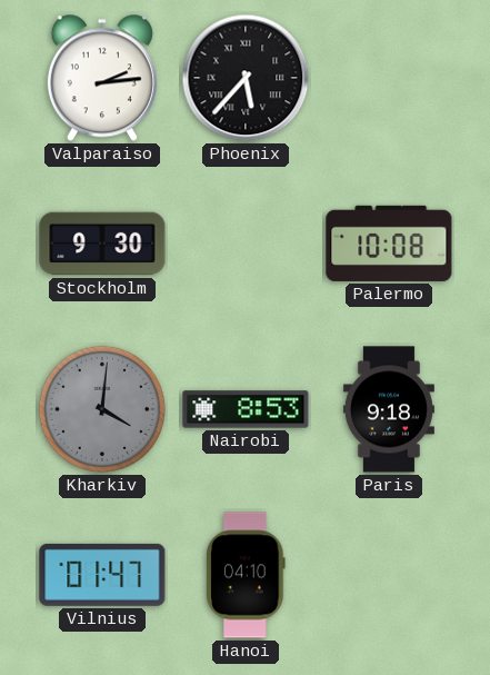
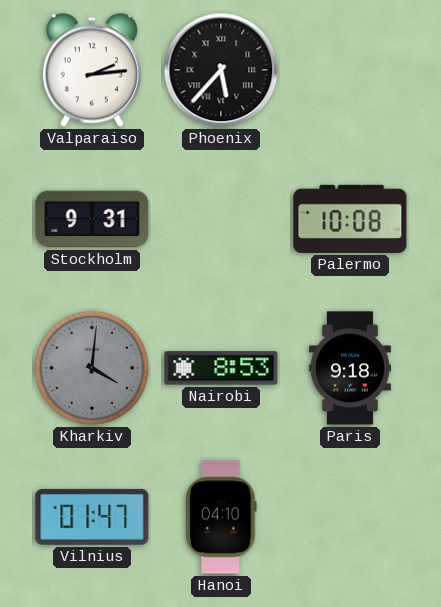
Stockholm: 9:30 -> 9:31
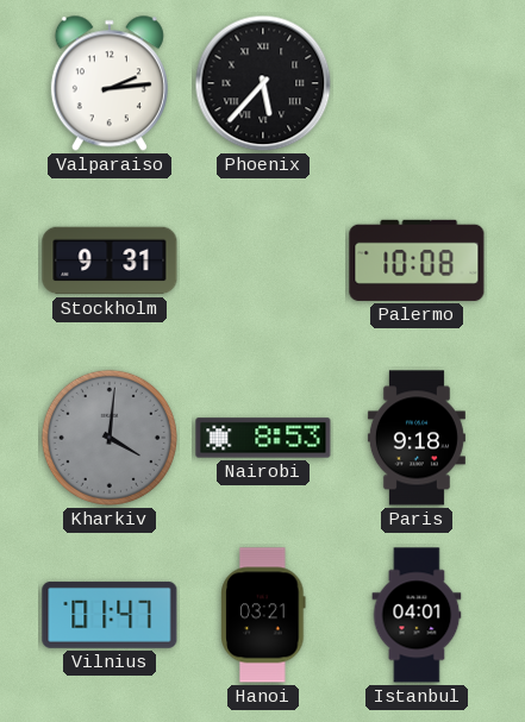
Hanoi: 04:10 -> 03:21
Istanbul: none -> 04:01
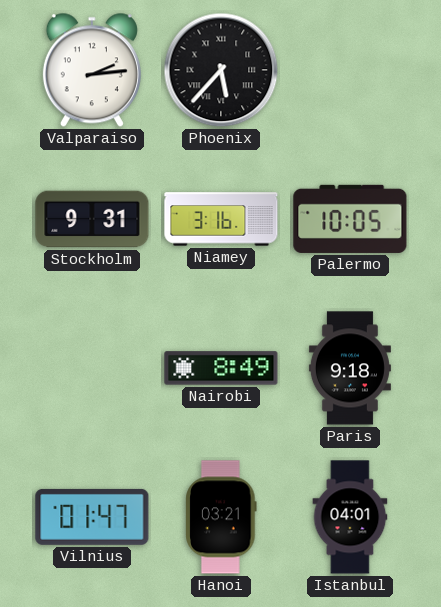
Niamey: none -> 3:16
Palermo: 10:08 -> 10:05
Kharkiv: 4:01 -> none
Nairobi: 8:53 -> 8:49
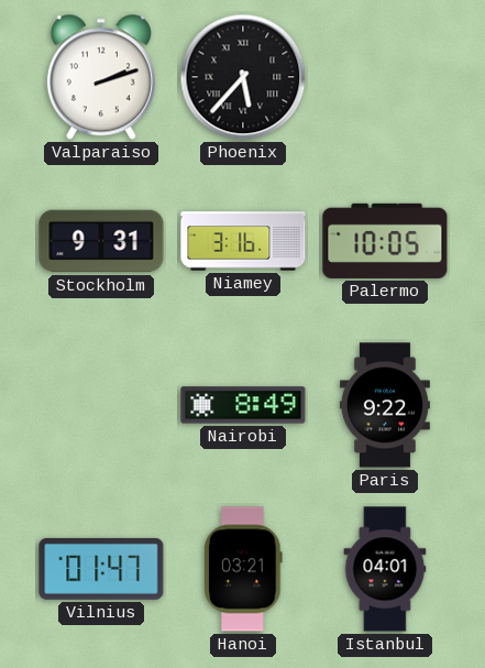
Valparaiso: 2:14 -> 2:12
Paris: 9:18 -> 9:22
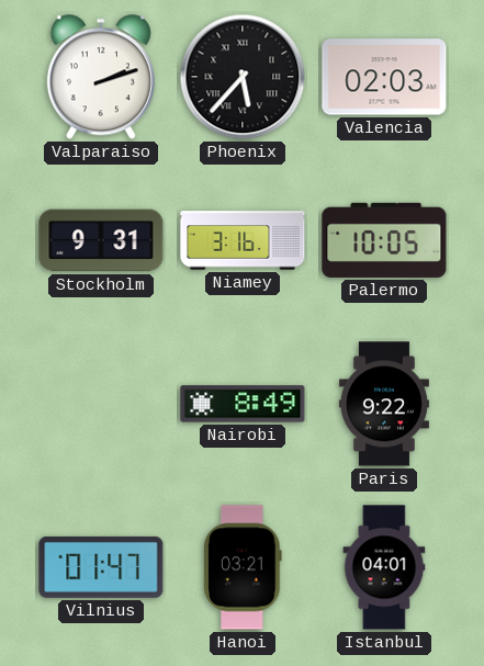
Valencia: none -> 02:03
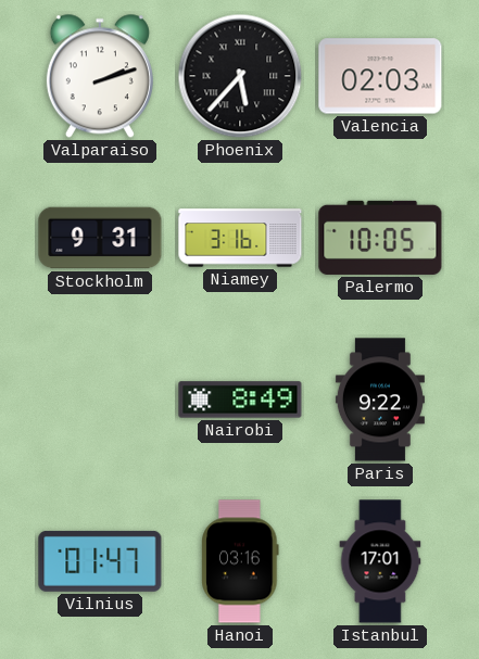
Hanoi: 03:21 -> 03:16
Istanbul: 04:01 -> 17:01
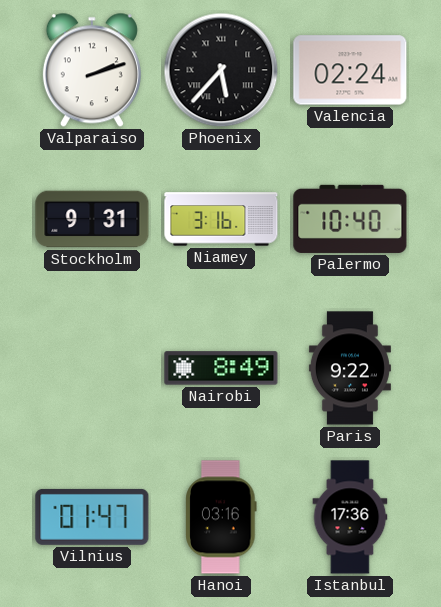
Valencia: 02:03 -> 02:24
Palermo: 10:05 -> 10:40
Istanbul: 17:01 -> 17:36
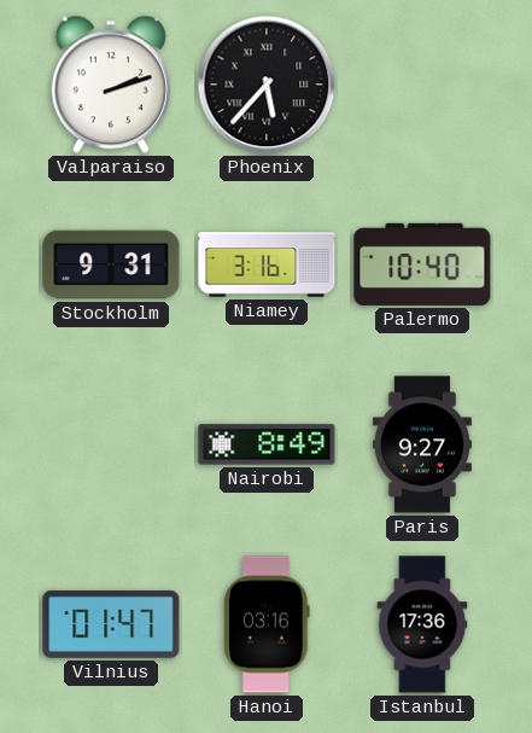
Valencia: 02:24 -> none
Paris: 9:22 -> 9:27
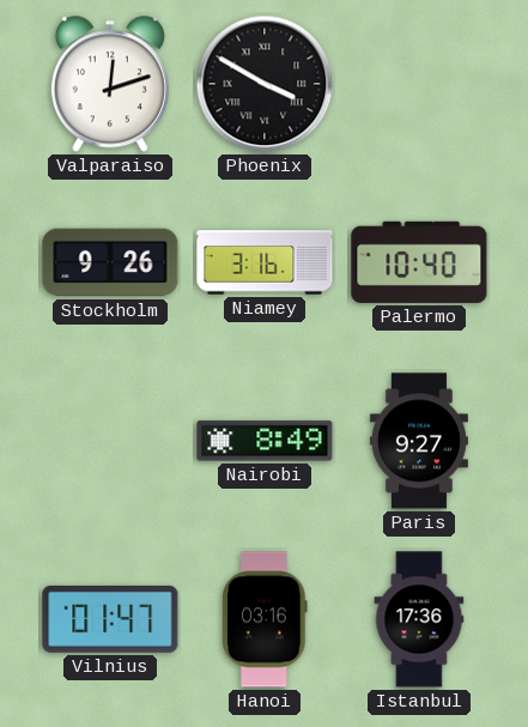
Valparaiso: 2:12 -> 12:12
Phoenix: 5:37 -> 3:50
Stockholm: 9:31 -> 9:26
